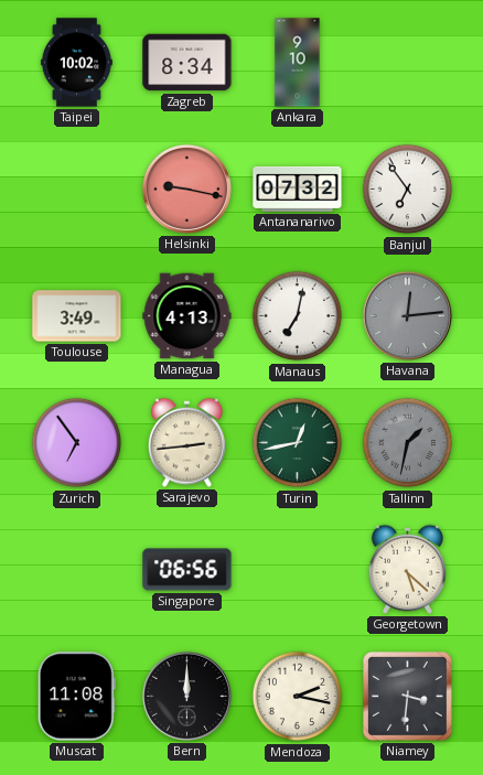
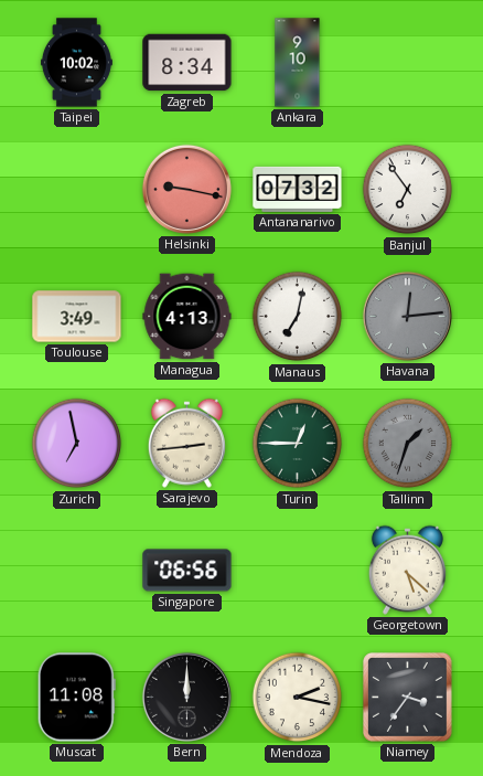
Zurich: 6:54 -> 6:58
Turin: 12:43 -> 12:45
Tallinn: 1:32 -> 1:33
Niamey: 3:31 -> 3:36
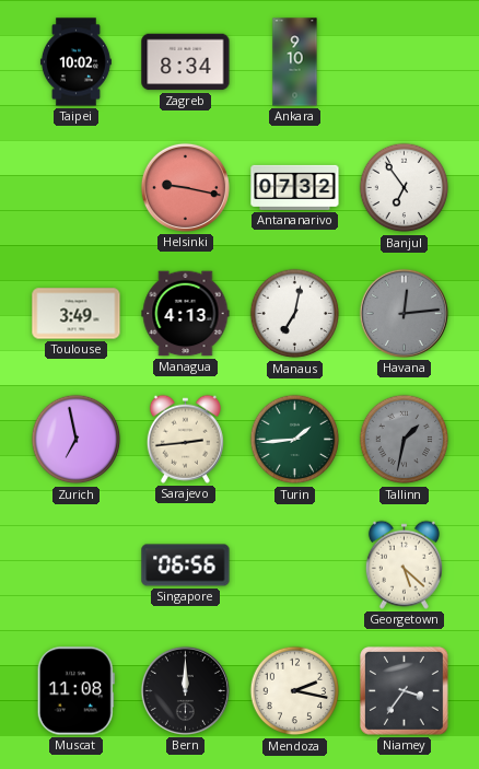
Turin: 12:45 -> 1:44
Tallinn: 1:33 -> 1:32
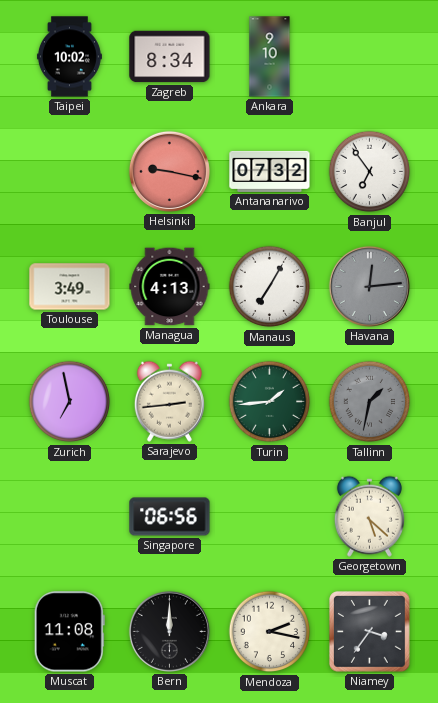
Manaus: 7:02 -> 7:05
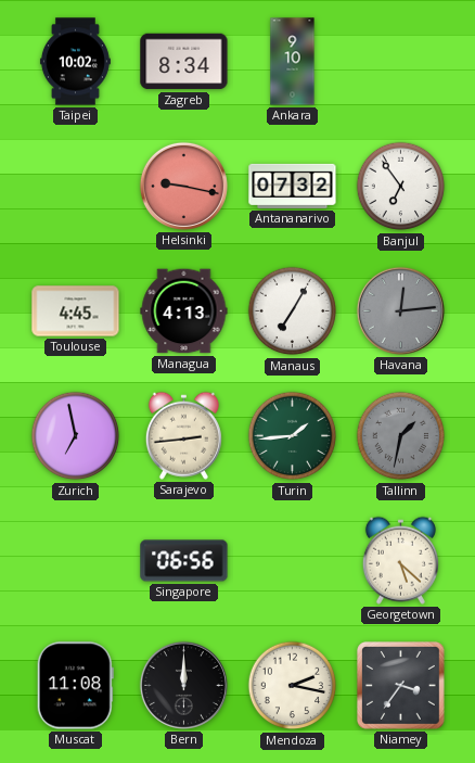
Toulouse: 3:49 -> 4:45
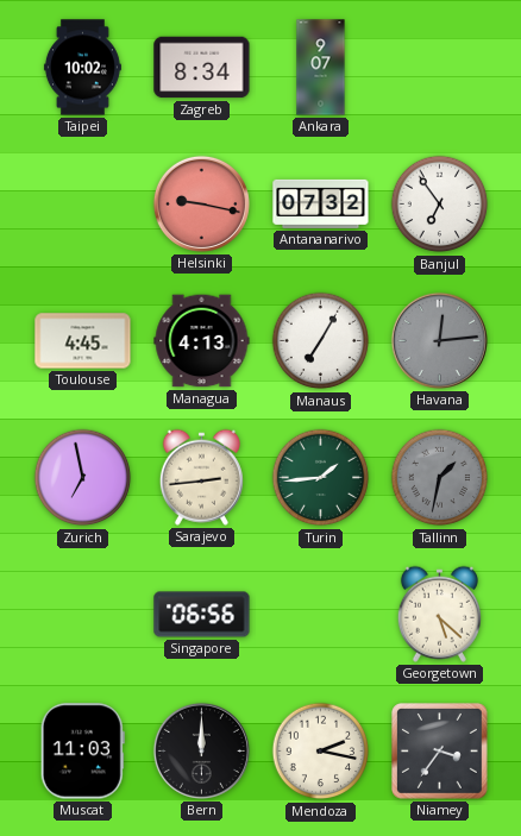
Ankara: 9:10 -> 9:07
Muscat: 11:08 -> 11:03
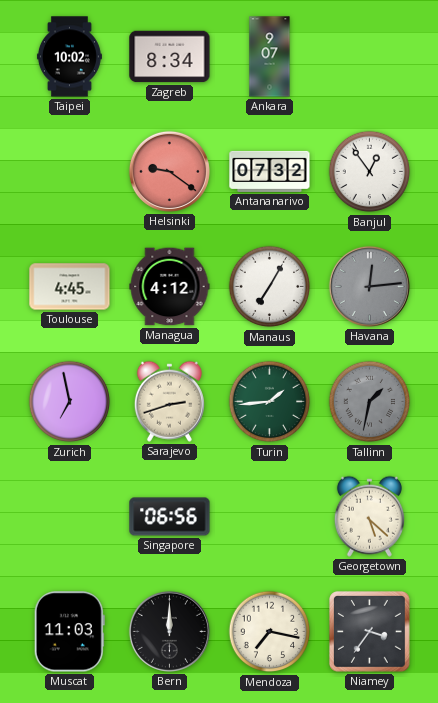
Helsinki: 9:17 -> 9:21
Banjul: 6:54 -> 12:54
Managua: 4:13 -> 4:12
Sarajevo: 2:44 -> 2:42
Mendoza: 2:17 -> 7:17
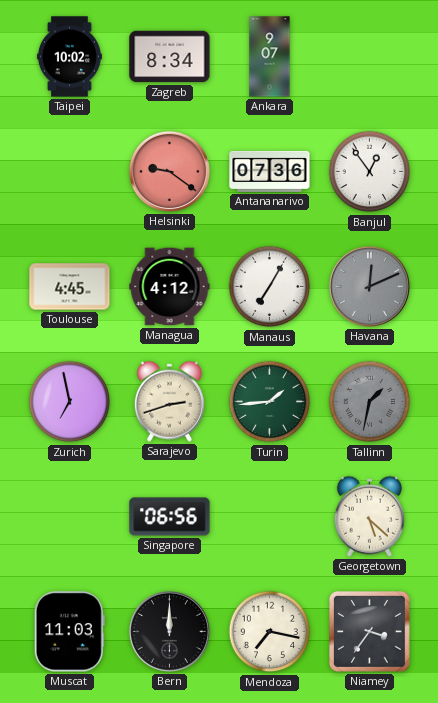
Antananarivo: 07:32 -> 07:36
Havana: 12:14 -> 12:11
